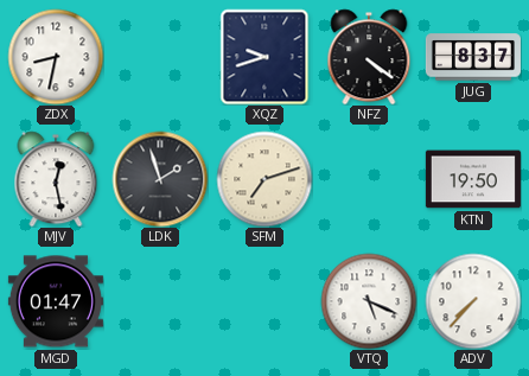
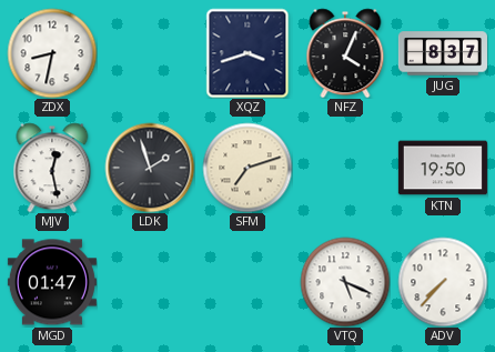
XQZ: 9:42 -> 3:42
NFZ: 4:21 -> 4:04
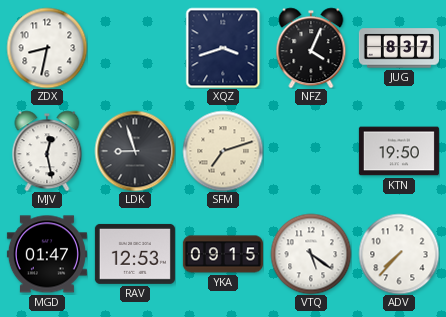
LDK: 1:57 -> 8:57
RAV: none -> 12:53
YKA: none -> 09:15
VTQ: 5:19 -> 5:21
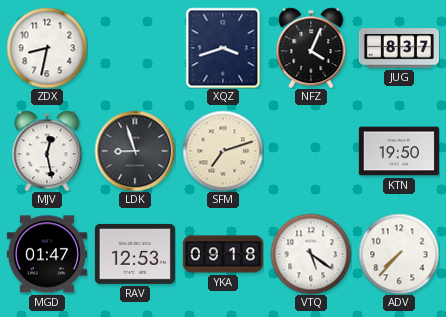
YKA: 09:15 -> 09:18
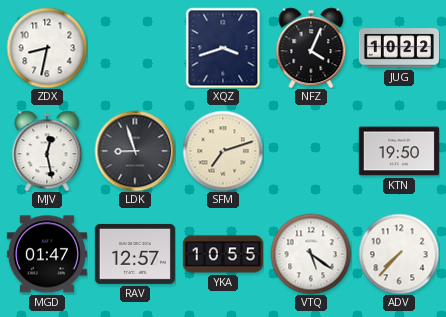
JUG: 8:37 -> 10:22
RAV: 12:53 -> 12:57
YKA: 09:18 -> 10:55
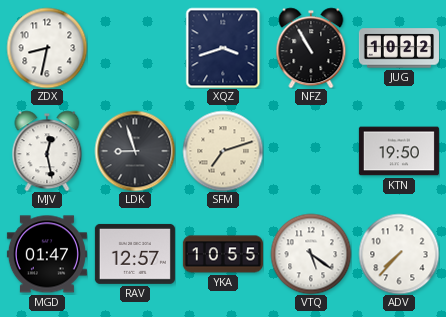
NFZ: 4:04 -> 10:55
